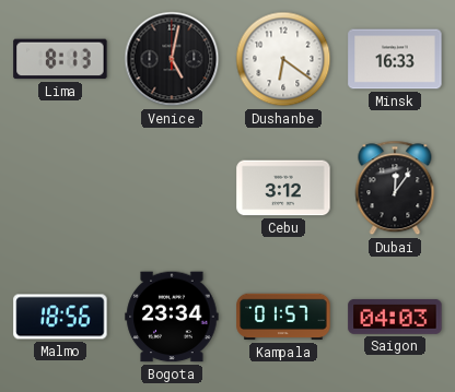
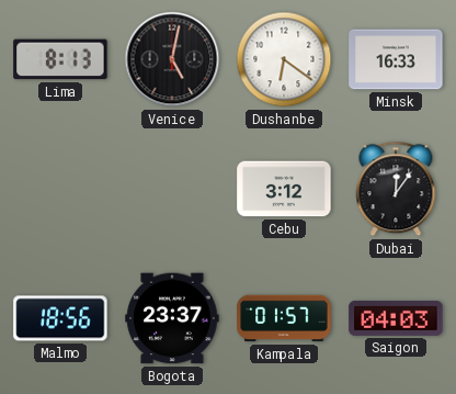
Bogota: 23:34 -> 23:37
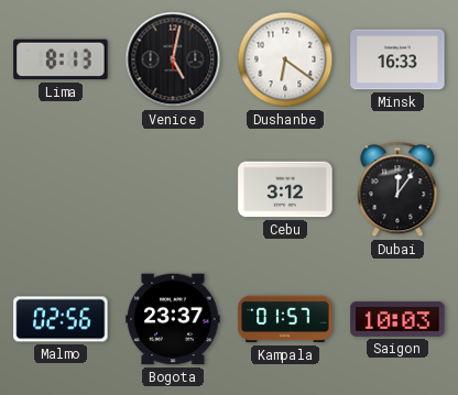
Malmo: 18:56 -> 02:56
Saigon: 04:03 -> 10:03
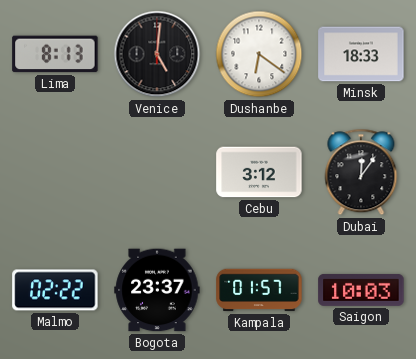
Venice: 5:02 -> 5:01
Minsk: 16:33 -> 18:33
Malmo: 02:56 -> 02:22
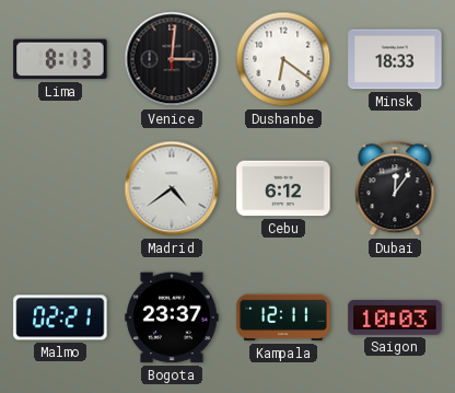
Venice: 5:01 -> 3:01
Madrid: none -> 4:39
Cebu: 3:12 -> 6:12
Malmo: 02:22 -> 02:21
Kampala: 01:57 -> 12:11
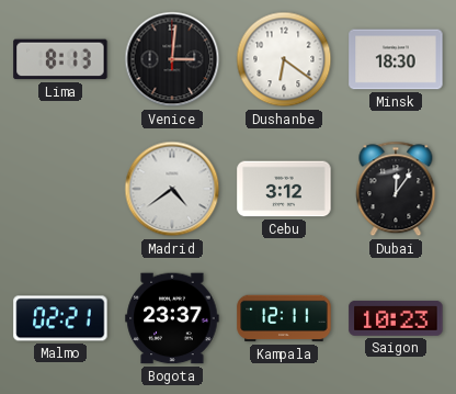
Minsk: 18:33 -> 18:30
Cebu: 6:12 -> 3:12
Saigon: 10:03 -> 10:23
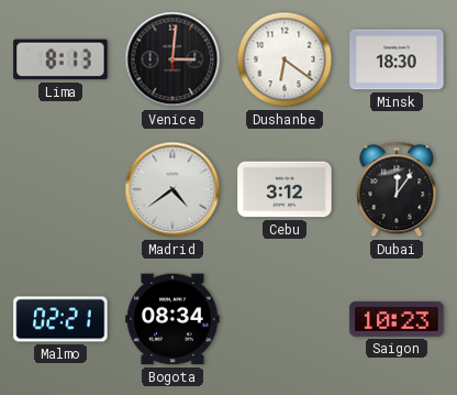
Bogota: 23:37 -> 08:34
Kampala: 12:11 -> none
